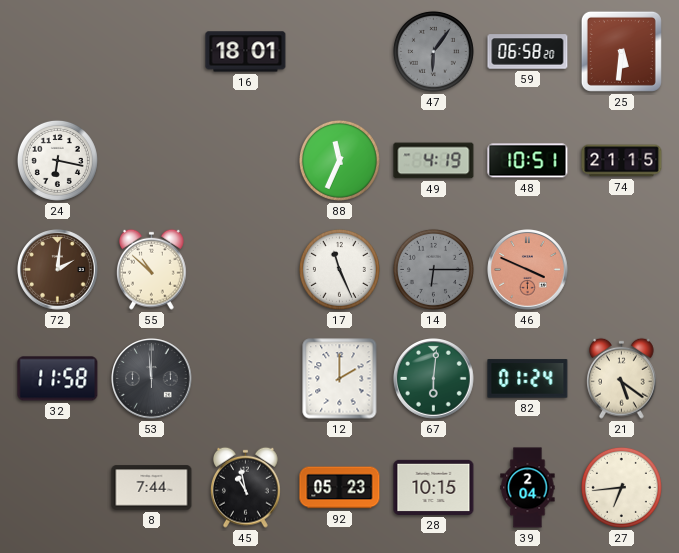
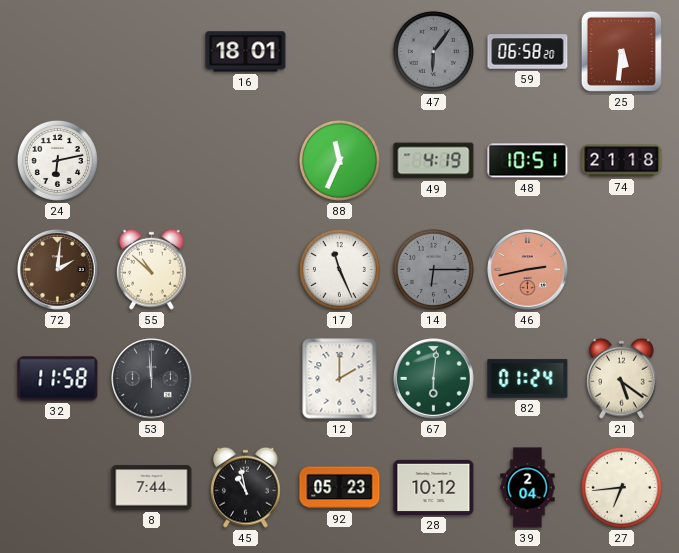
24: 6:17 -> 6:13
74: 21:15 -> 21:18
46: 3:49 -> 2:43
28: 10:15 -> 10:12
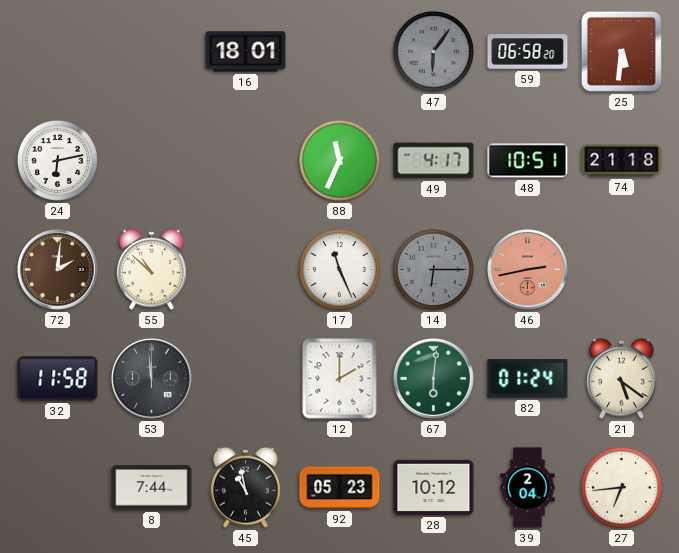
49: 4:19 -> 4:17
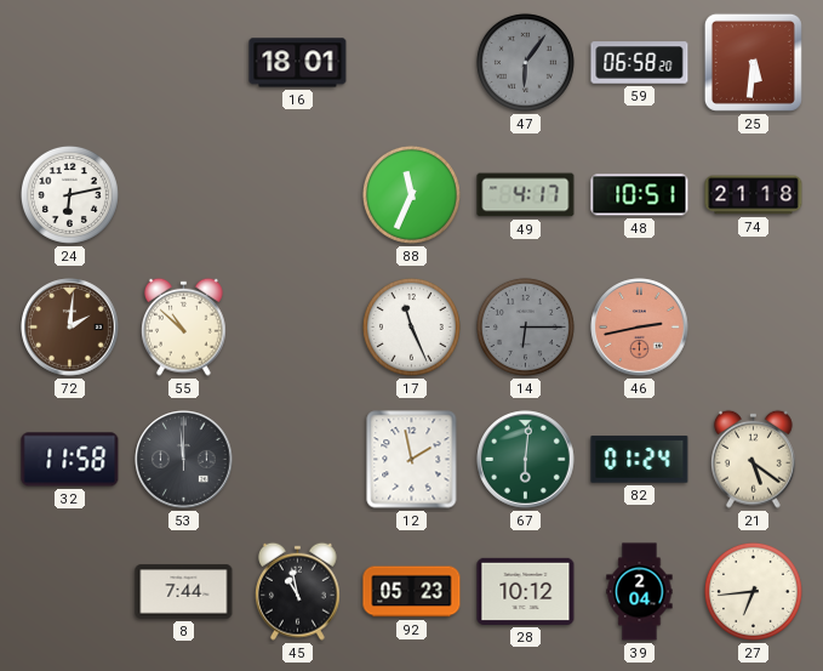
12: 2:00 -> 1:58
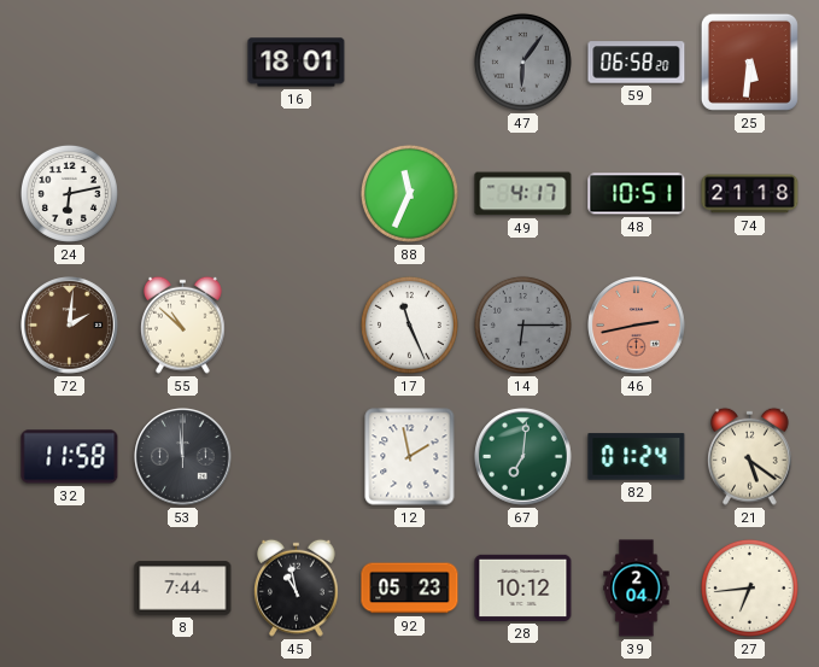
67: 6:01 -> 7:01
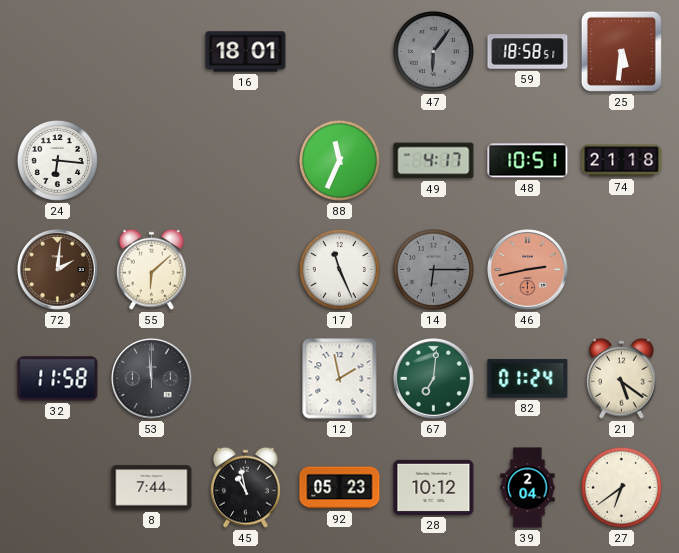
59: 06:58 -> 18:58
24: 6:13 -> 6:16
55: 10:52 -> 6:08
27: 6:44 -> 6:39
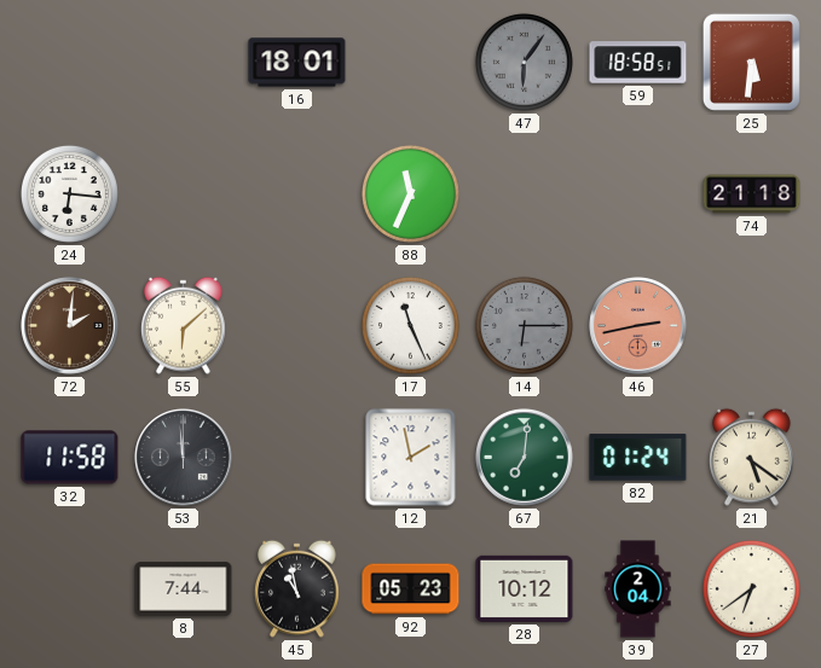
49: 4:17 -> none
48: 10:51 -> none
